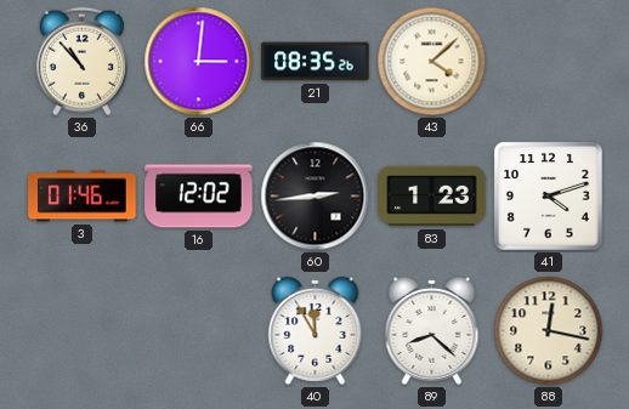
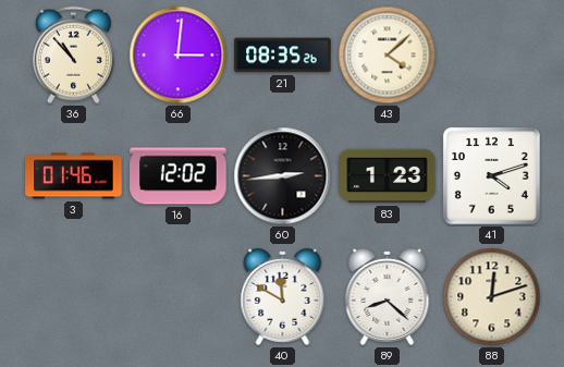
40: 11:55 -> 11:50
88: 12:17 -> 12:12
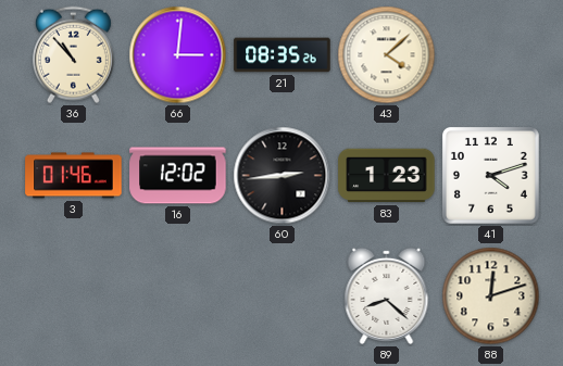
40: 11:50 -> none
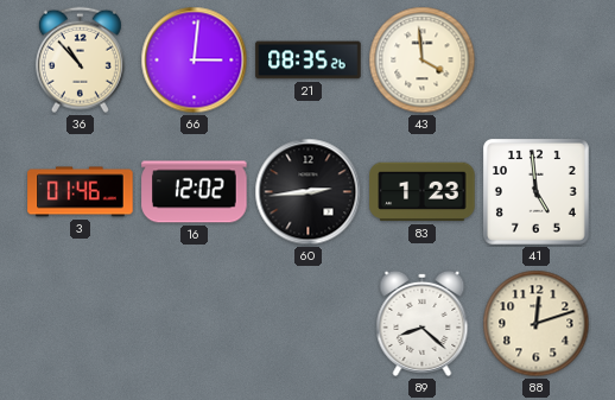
43: 4:08 -> 3:59
41: 4:12 -> 4:59
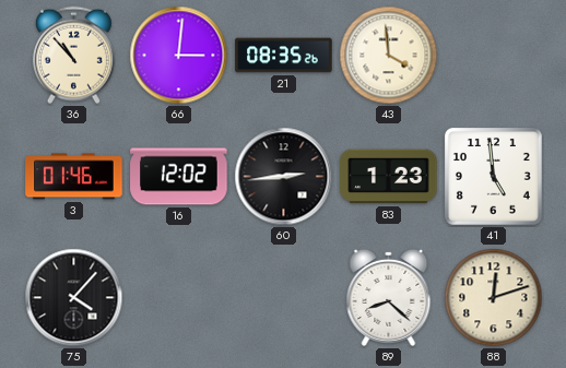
75: none -> 4:07
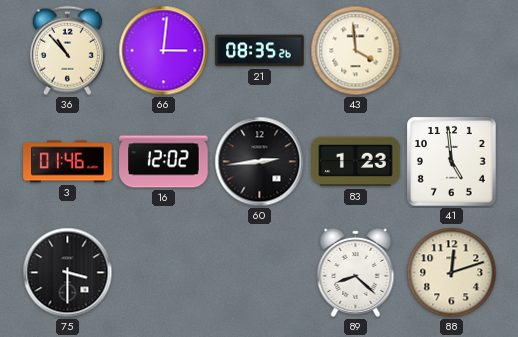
75: 4:07 -> 3:30
